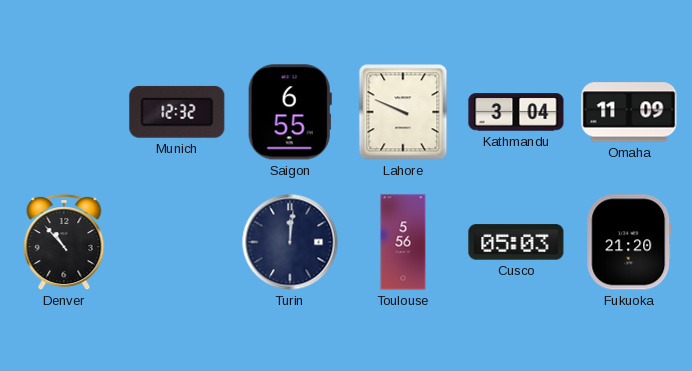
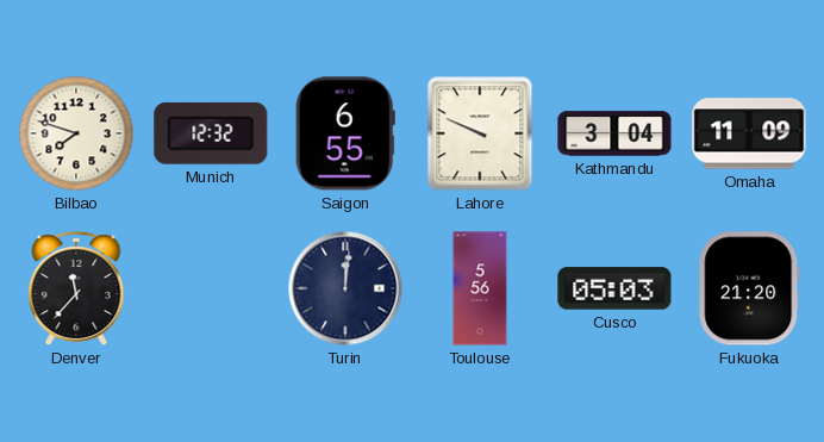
Bilbao: none -> 7:48
Denver: 10:53 -> 11:37
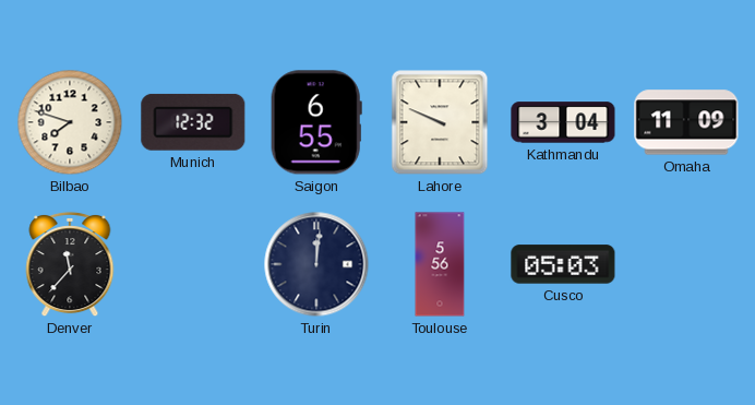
Fukuoka: 21:20 -> none
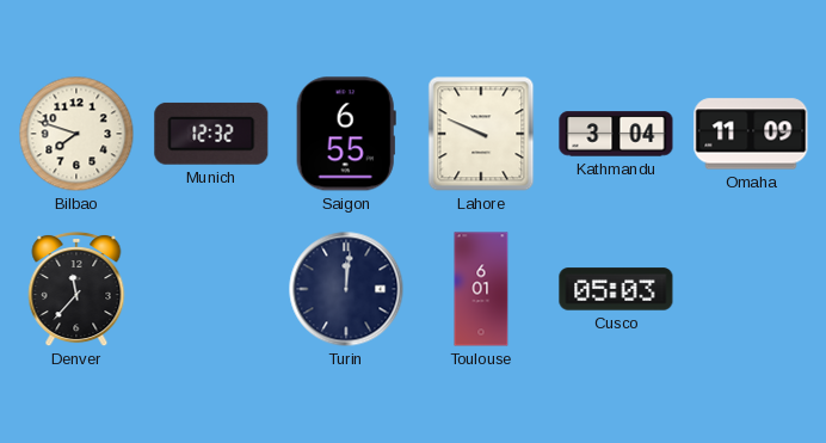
Toulouse: 5:56 -> 6:01
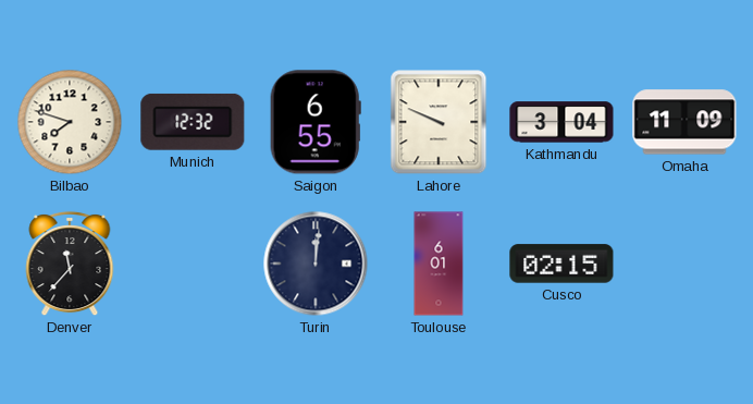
Cusco: 05:03 -> 02:15
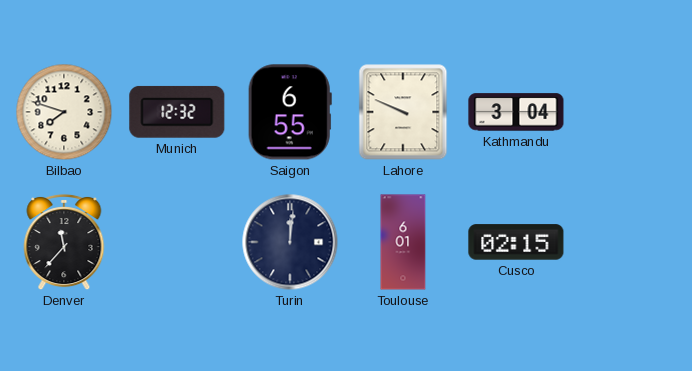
Omaha: 11:09 -> none
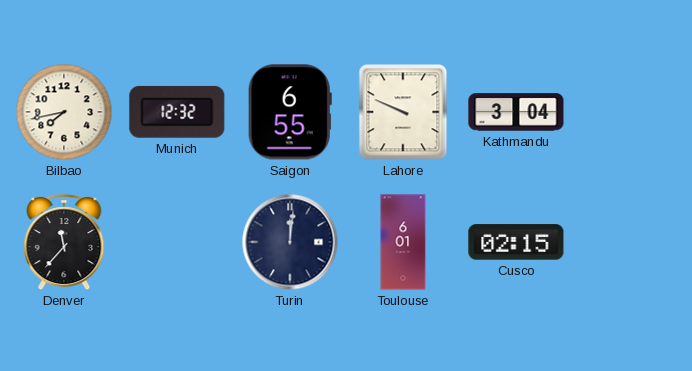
Bilbao: 7:48 -> 7:43
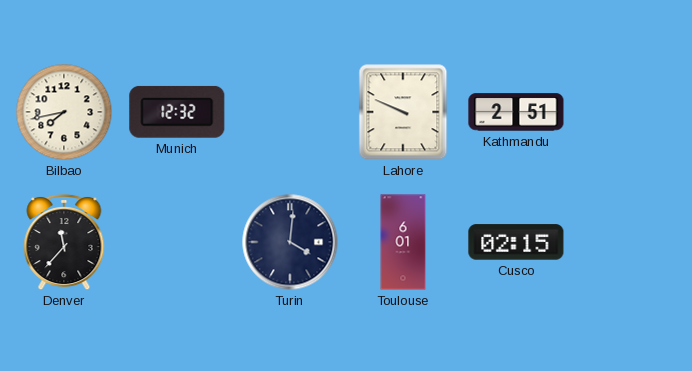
Saigon: 6:55 -> none
Kathmandu: 3:04 -> 2:51
Turin: 12:01 -> 4:01
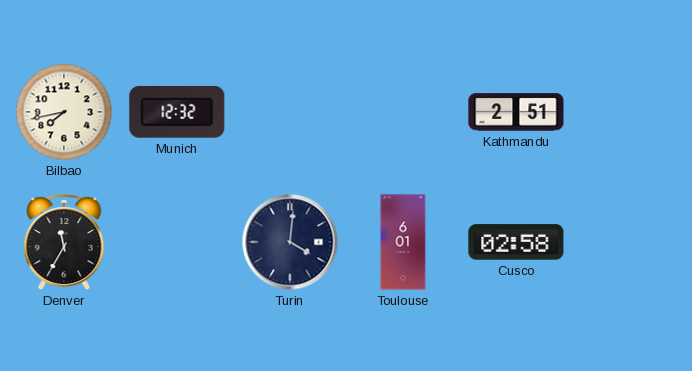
Lahore: 9:49 -> none
Denver: 11:37 -> 11:35
Cusco: 02:15 -> 02:58
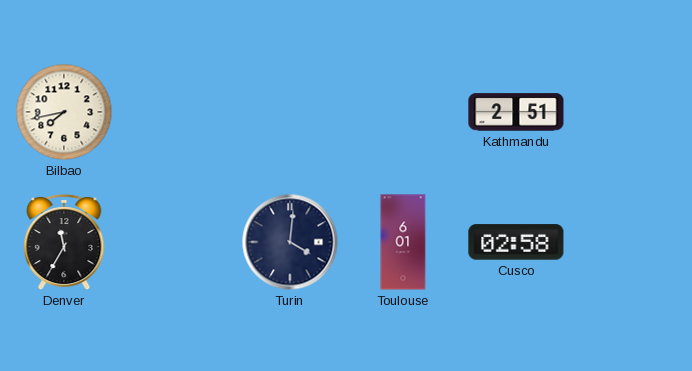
Munich: 12:32 -> none
